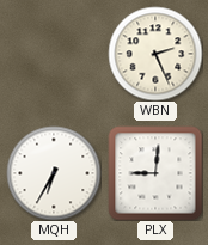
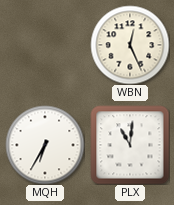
WBN: 2:26 -> 12:26
PLX: 9:01 -> 11:01
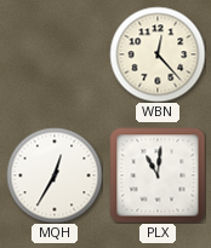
WBN: 12:26 -> 12:23
MQH: 6:35 -> 12:35
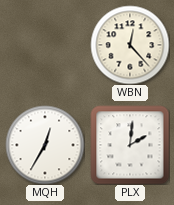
PLX: 11:01 -> 2:01
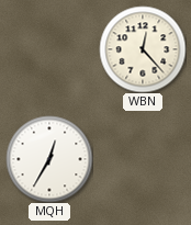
PLX: 2:01 -> none
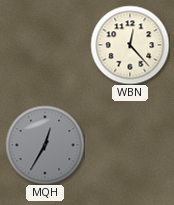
MQH dial: white -> grey
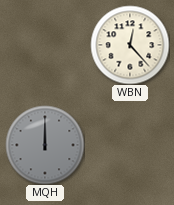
MQH: 12:35 -> 12:00
